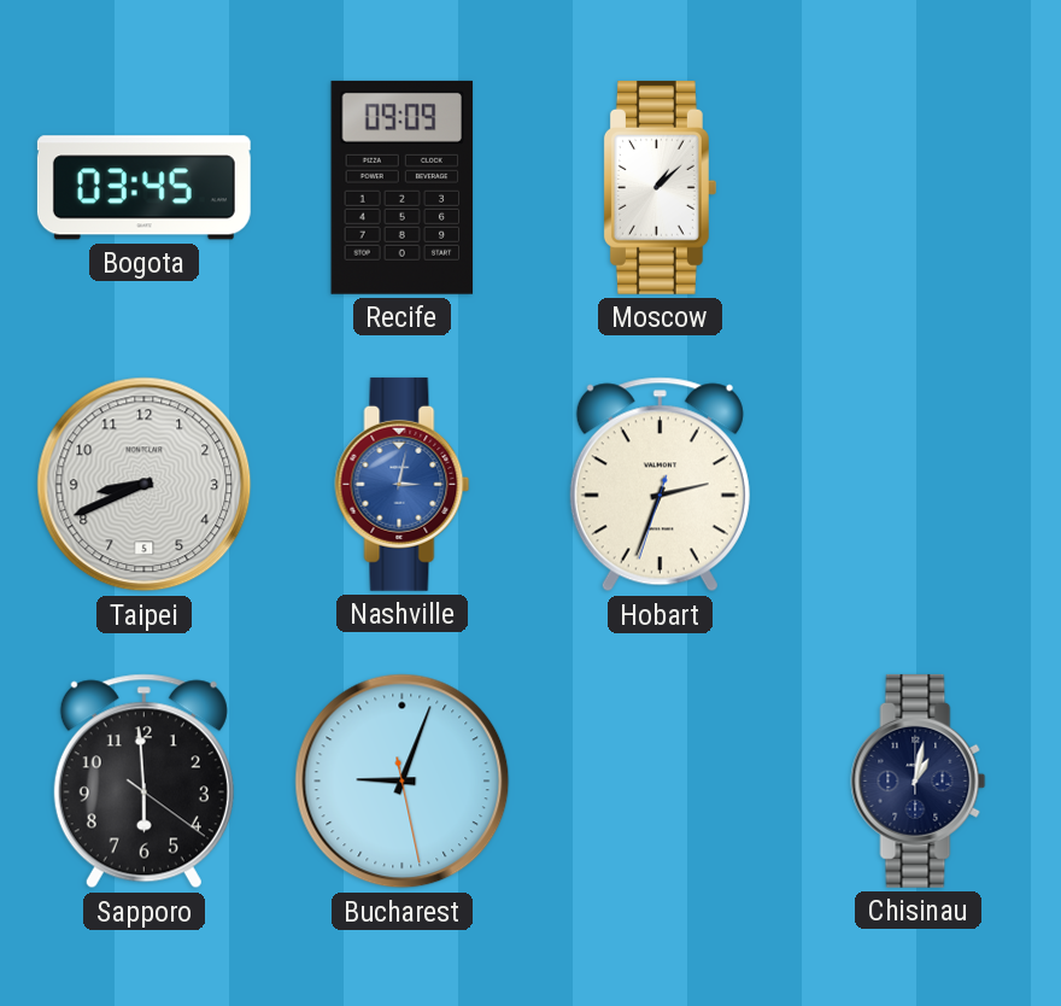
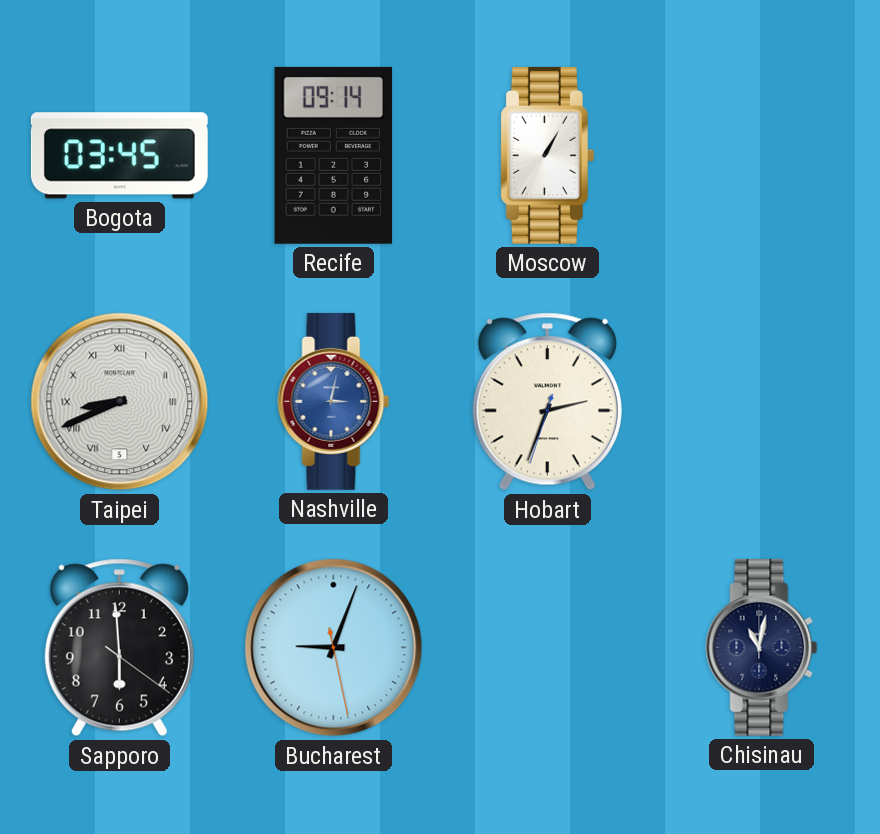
Recife: 09:09 -> 09:14
Moscow: 1:08 -> 1:05
Taipei numerals: Arabic -> Roman
Chisinau: 1:02 -> 11:02
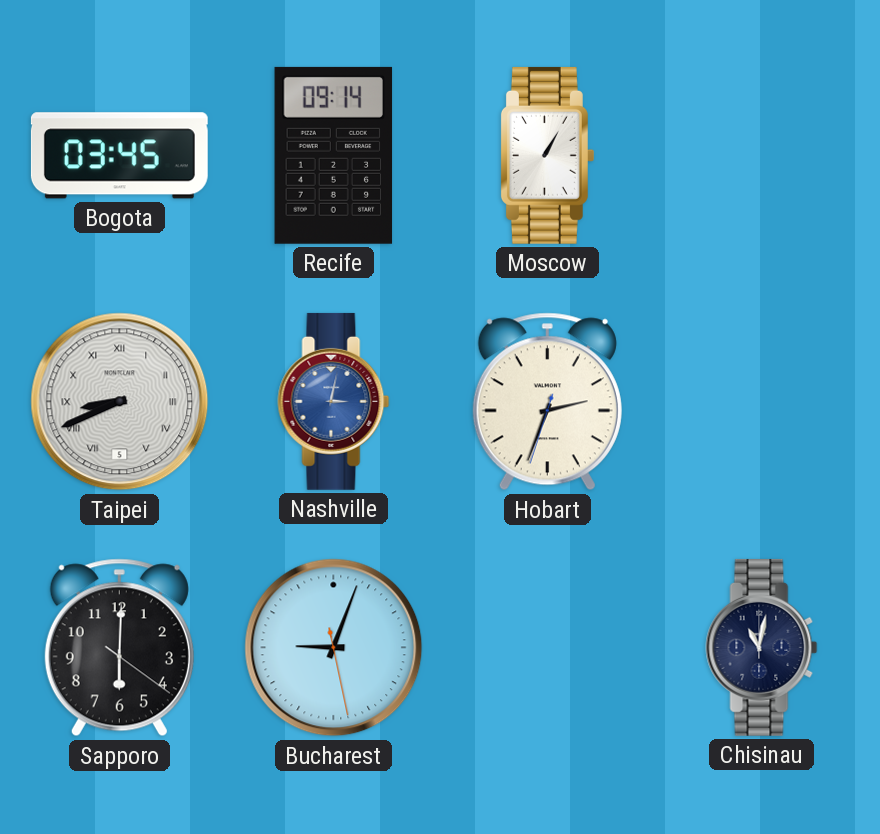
Sapporo: 5:59 -> 6:00
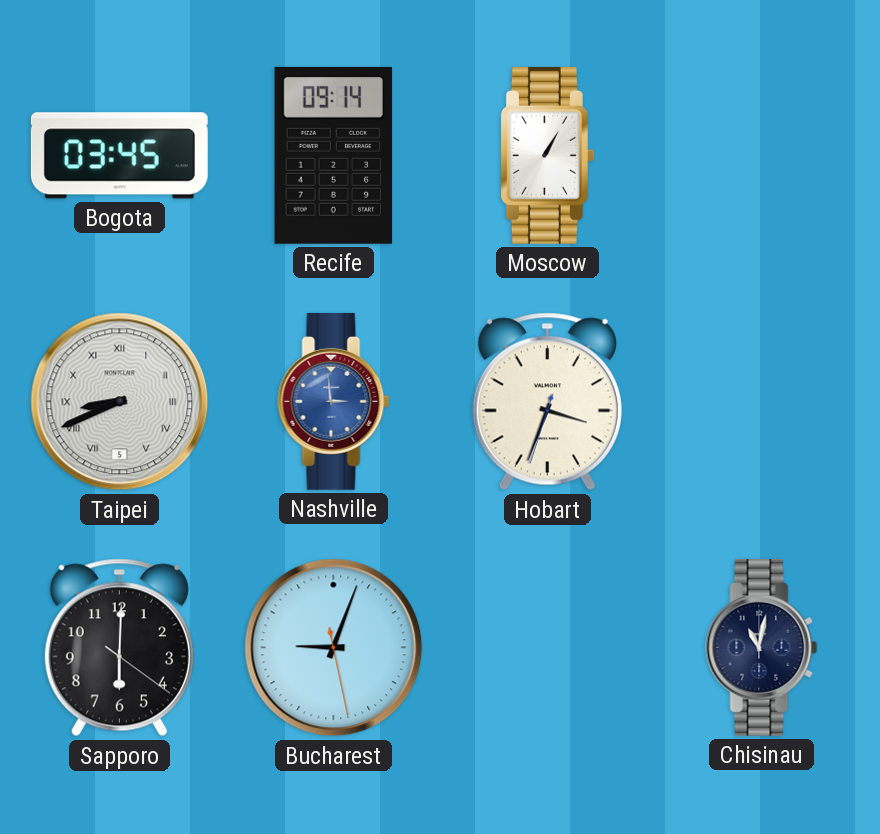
Nashville: 3:02 -> 2:59
Hobart: 2:33 -> 3:33
